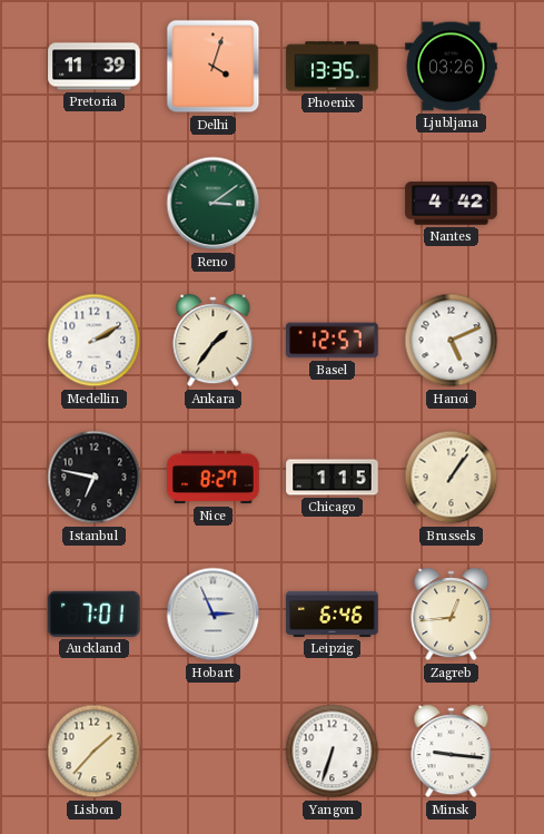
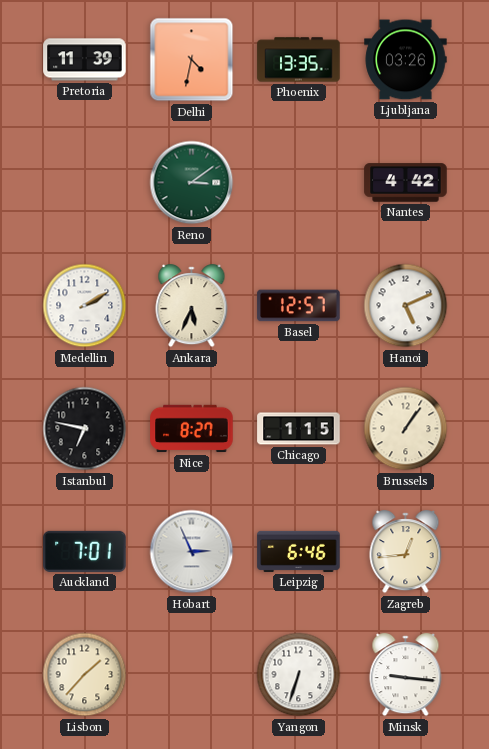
Delhi: 4:03 -> 4:32
Ankara: 1:36 -> 5:34
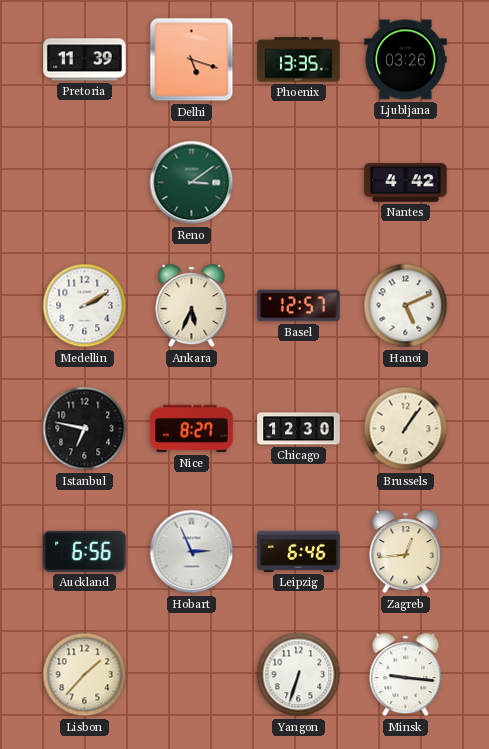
Delhi: 4:32 -> 5:18
Chicago: 1:15 -> 12:30
Auckland: 7:01 -> 6:56
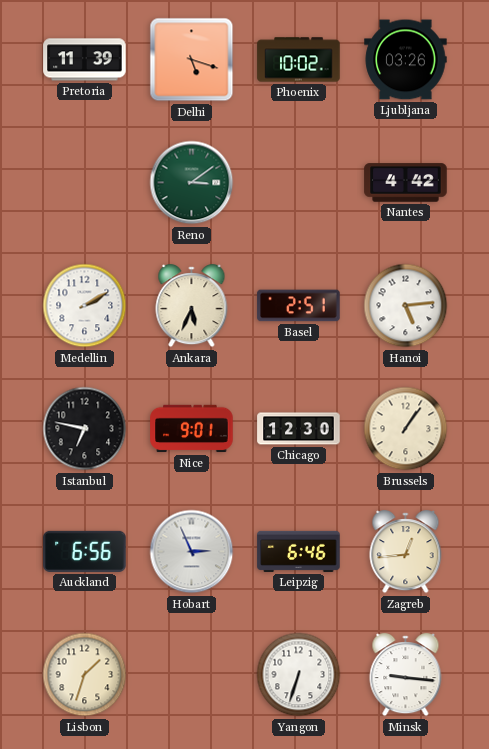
Phoenix: 13:35 -> 10:02
Basel: 12:57 -> 2:51
Hanoi: 5:11 -> 5:14
Nice: 8:27 -> 9:01
Lisbon: 1:37 -> 1:33
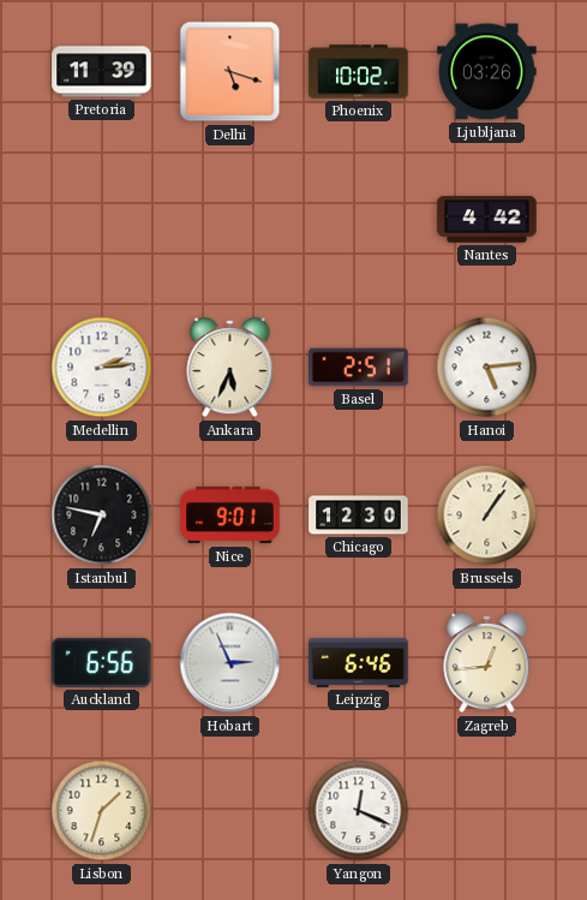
Reno: 3:09 -> none
Medellin: 2:10 -> 2:14
Yangon: 6:33 -> 12:19
Minsk: 9:16 -> none
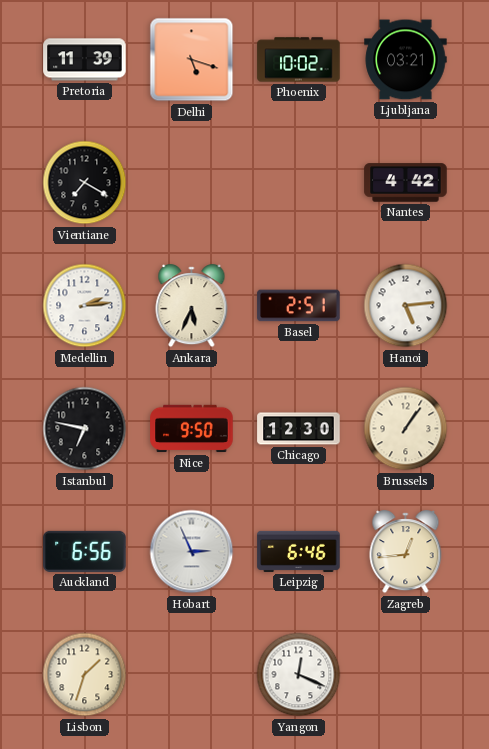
Ljubljana: 03:26 -> 03:21
Vientiane: none -> 7:20
Nice: 9:01 -> 9:50
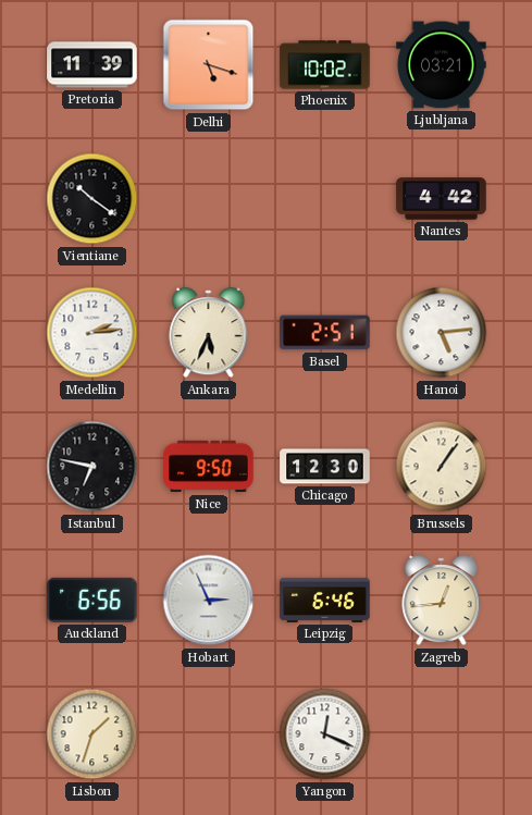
Vientiane: 7:20 -> 10:21
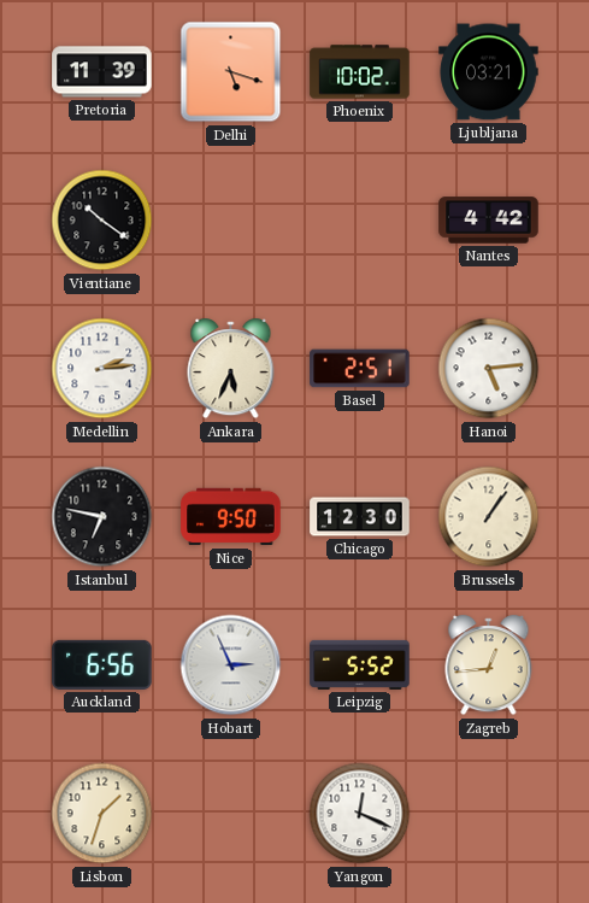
Leipzig: 6:46 -> 5:52
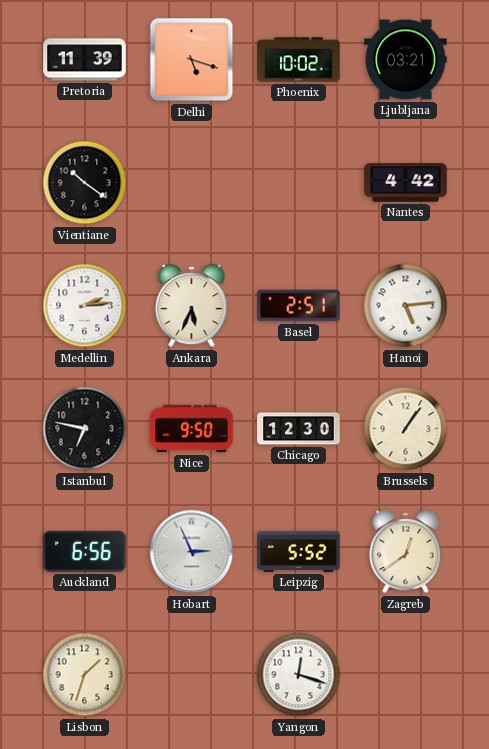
Zagreb: 12:44 -> 12:39
Yangon: 12:19 -> 12:18
